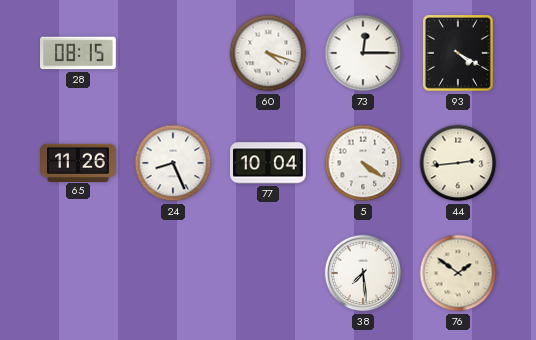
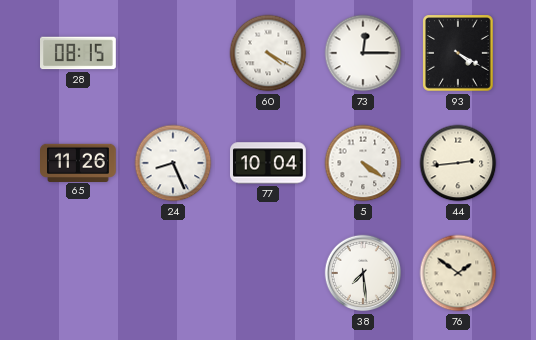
60: 4:18 -> 4:20
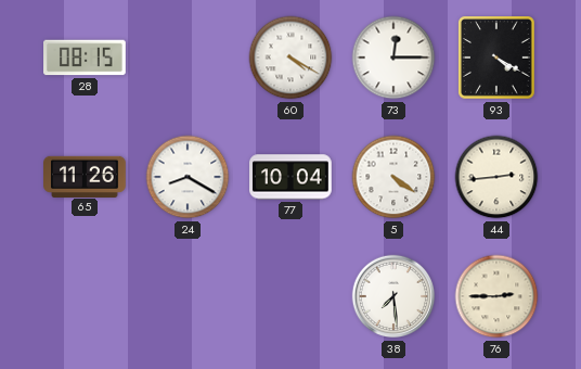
24: 8:26 -> 8:20
76: 1:51 -> 2:45
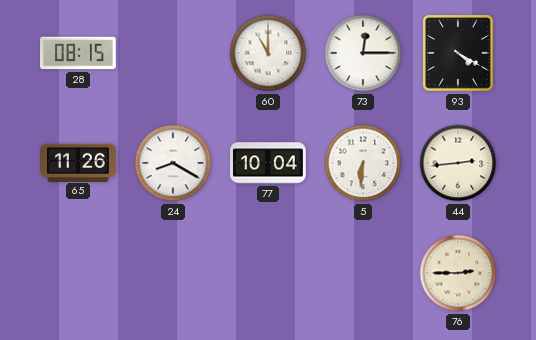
60: 4:20 -> 11:00
5: 4:21 -> 6:31
38: 7:29 -> none
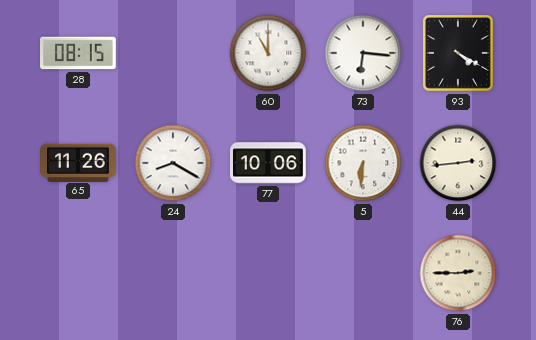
73: 12:15 -> 6:16
77: 10:04 -> 10:06
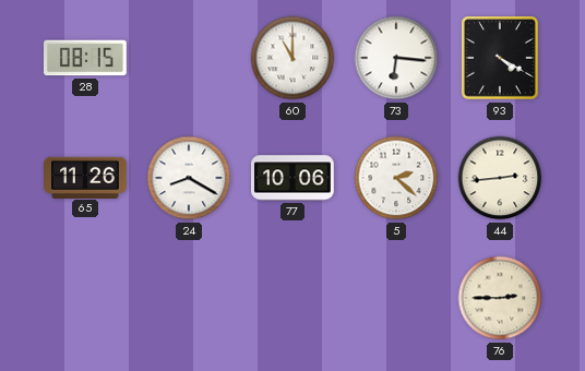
5: 6:31 -> 2:22
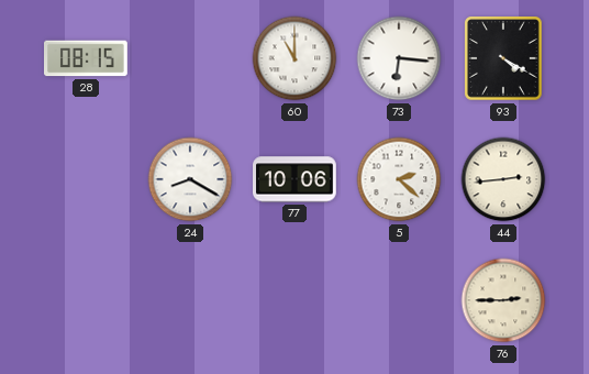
65: 11:26 -> none
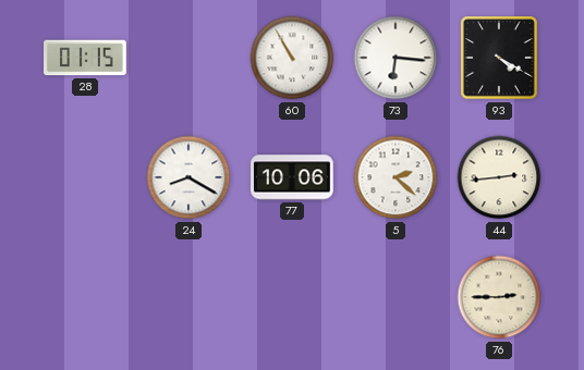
28: 08:15 -> 01:15
60: 11:00 -> 10:55
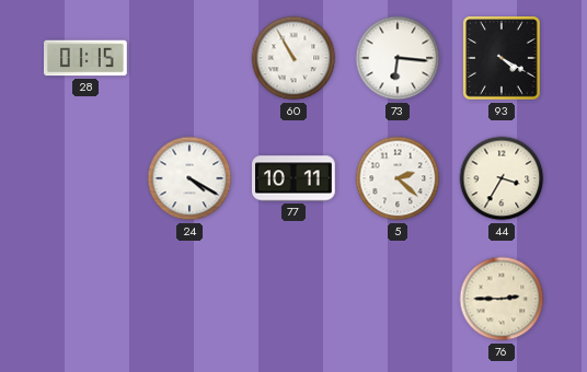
24: 8:20 -> 4:20
77: 10:06 -> 10:11
44: 2:44 -> 3:35
